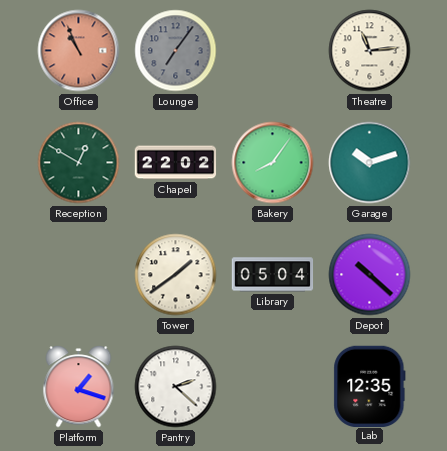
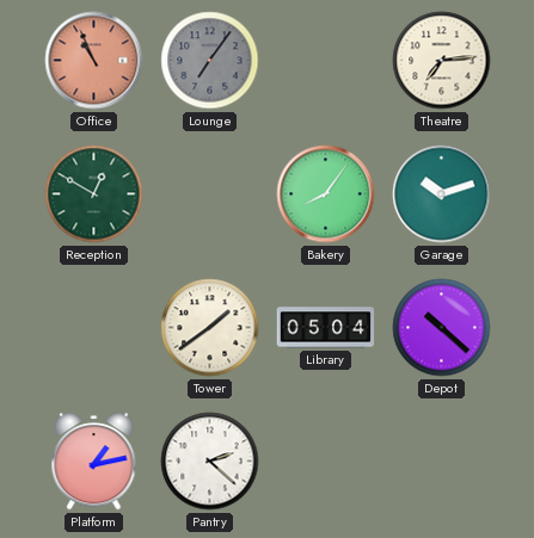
Theatre: 11:14 -> 7:14
Chapel: 22:02 -> none
Platform: 1:18 -> 1:13
Lab: 12:35 -> none
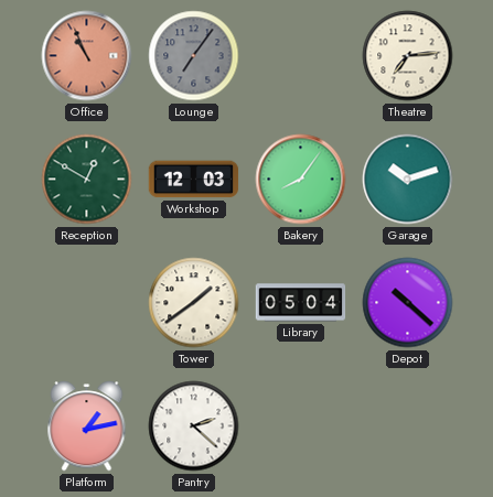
Workshop: none -> 12:03
